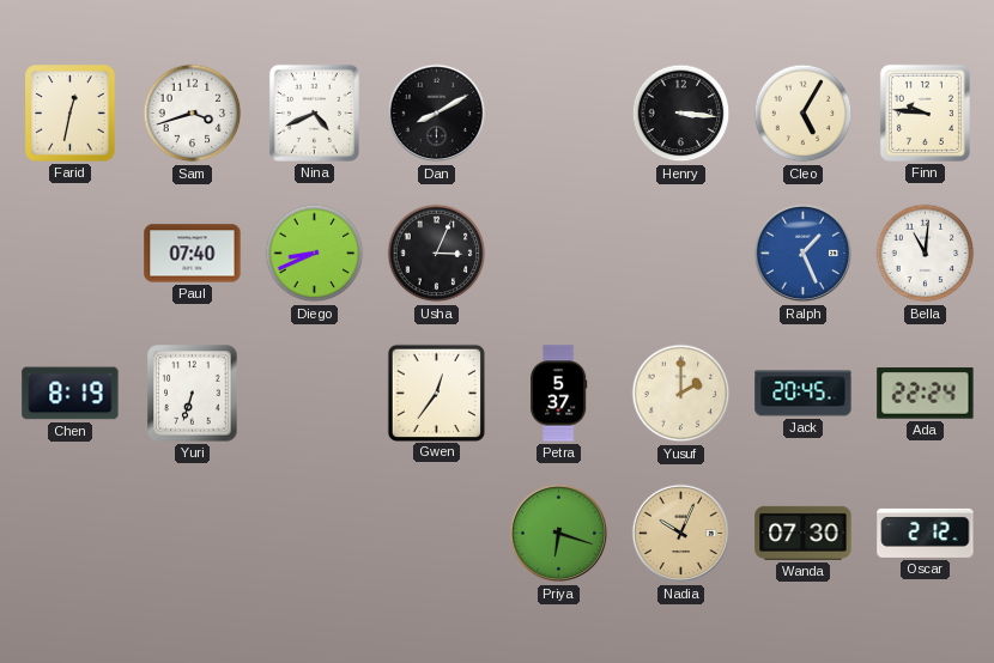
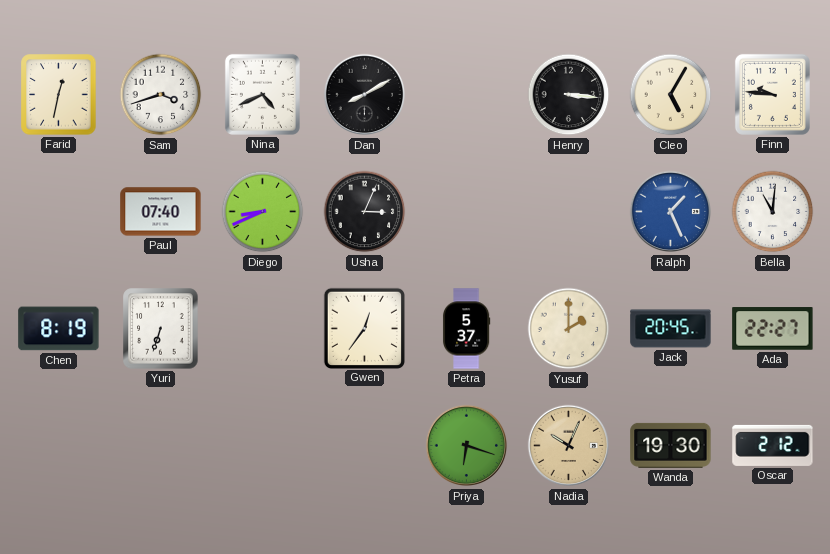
Ada: 22:24 -> 22:27
Wanda: 07:30 -> 19:30
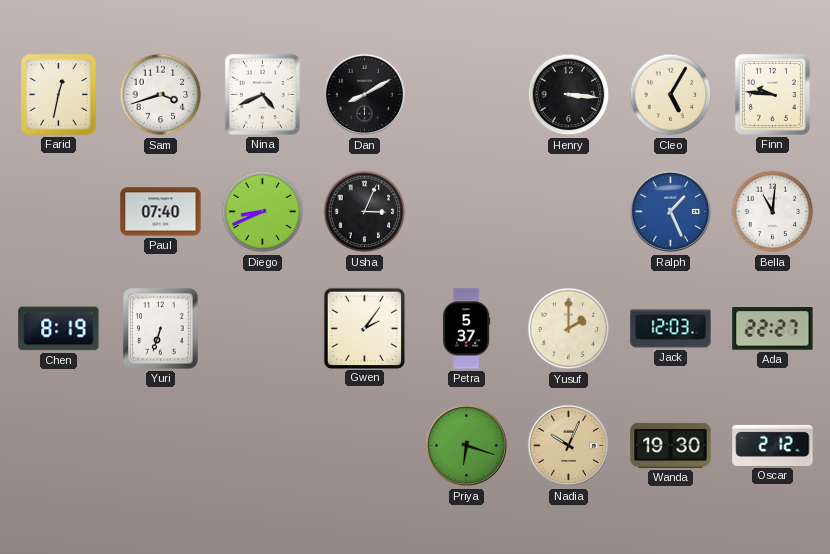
Gwen: 12:36 -> 2:06
Jack: 20:45 -> 12:03
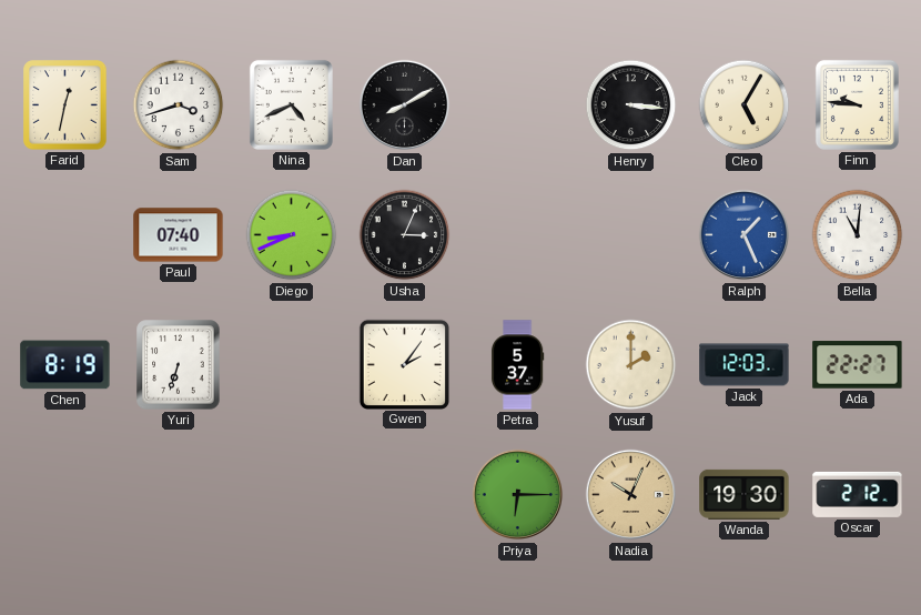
Priya: 6:18 -> 6:15
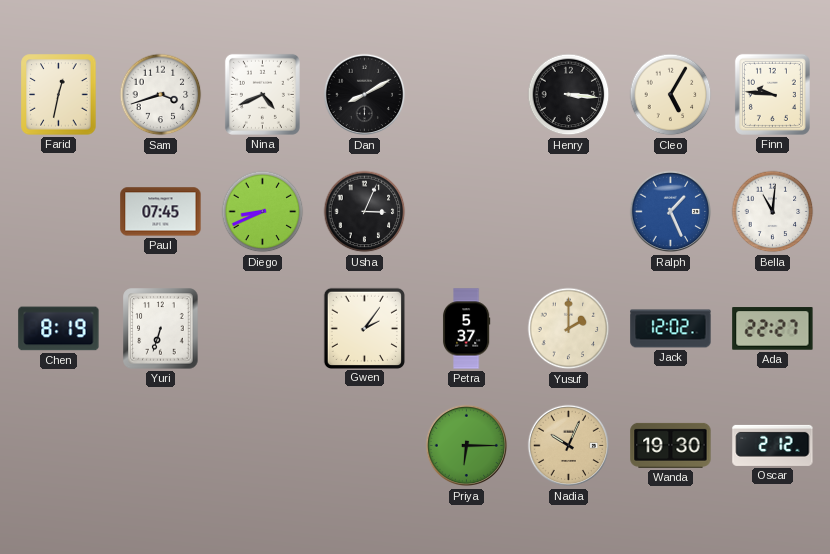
Paul: 07:40 -> 07:45
Jack: 12:03 -> 12:02
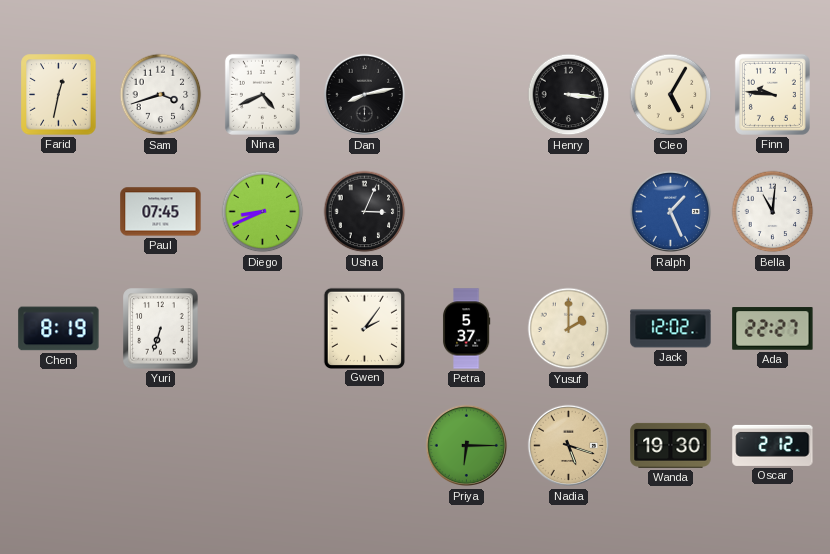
Dan: 8:10 -> 8:13
Nadia: 10:04 -> 5:18
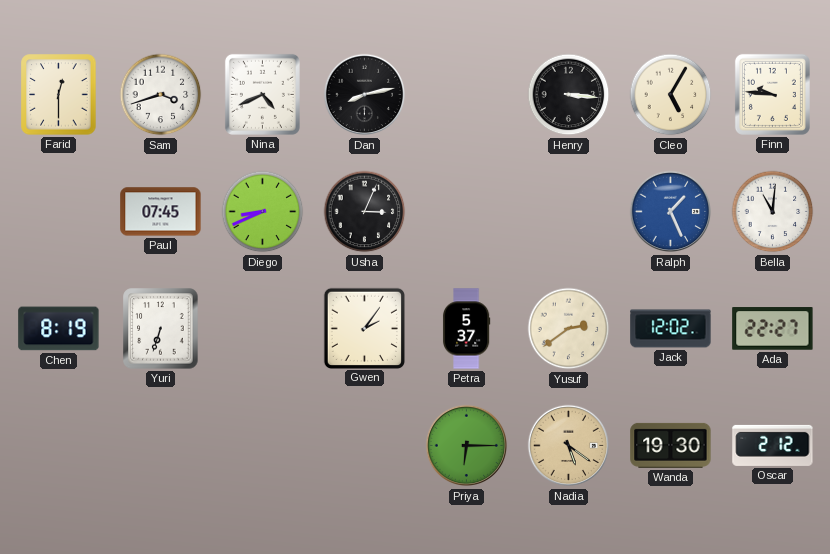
Farid: 12:32 -> 12:30
Yusuf: 2:00 -> 2:39
Nadia: 5:18 -> 5:21
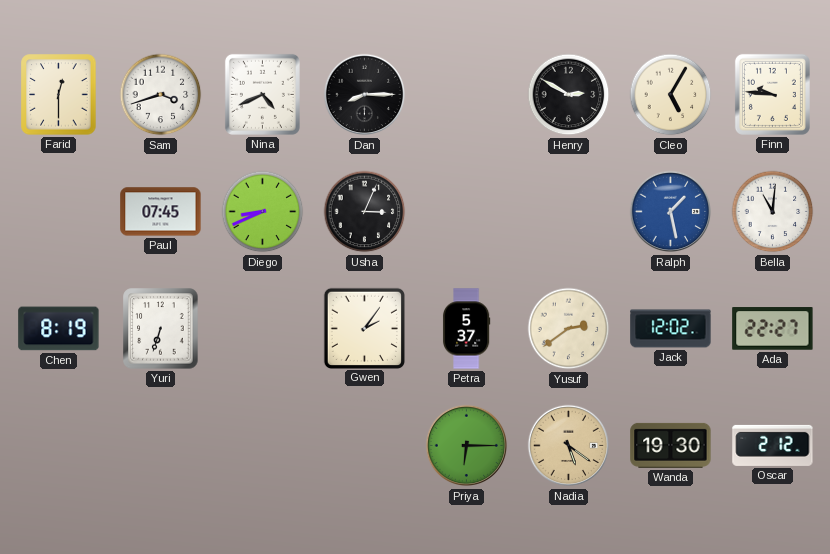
Dan: 8:13 -> 8:15
Henry: 3:16 -> 2:50
Ralph: 1:26 -> 1:28
